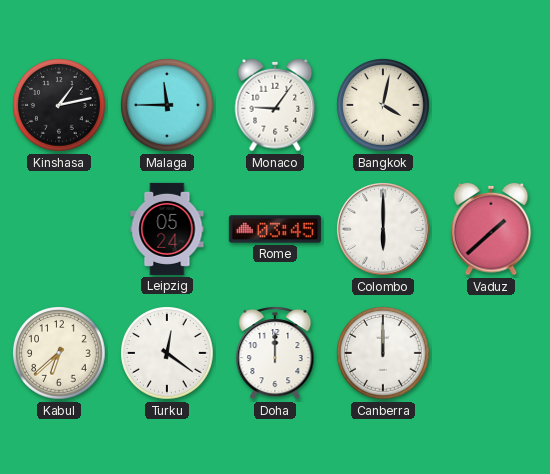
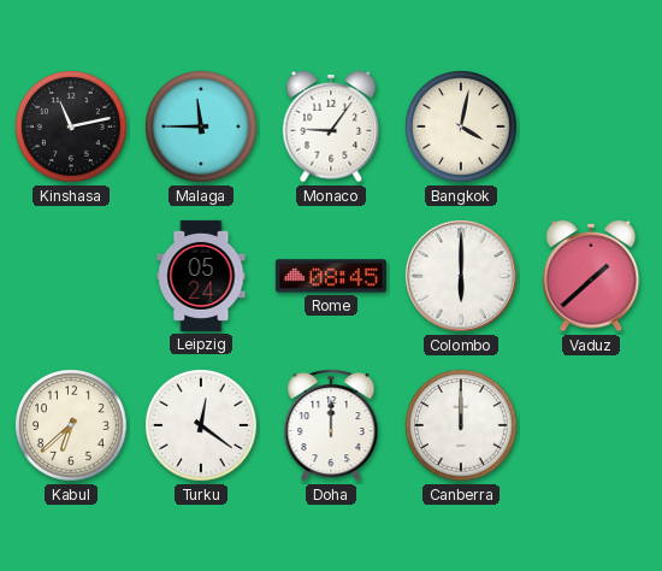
Kinshasa: 1:13 -> 11:13
Rome: 03:45 -> 08:45
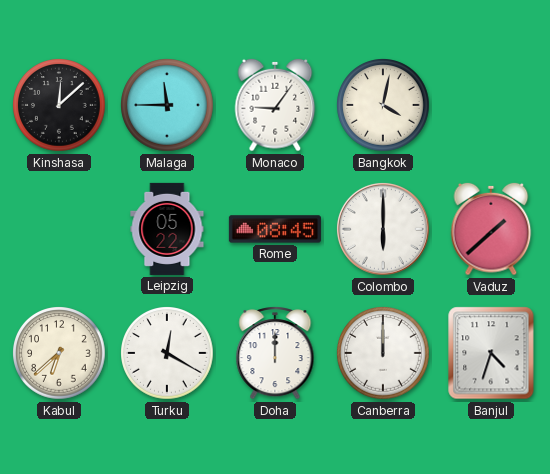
Kinshasa: 11:13 -> 12:08
Leipzig: 05:24 -> 05:22
Turku: 12:21 -> 12:20
Banjul: none -> 4:33
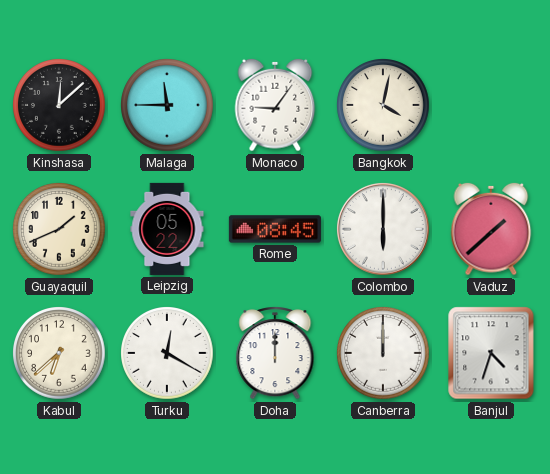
Guayaquil: none -> 1:41
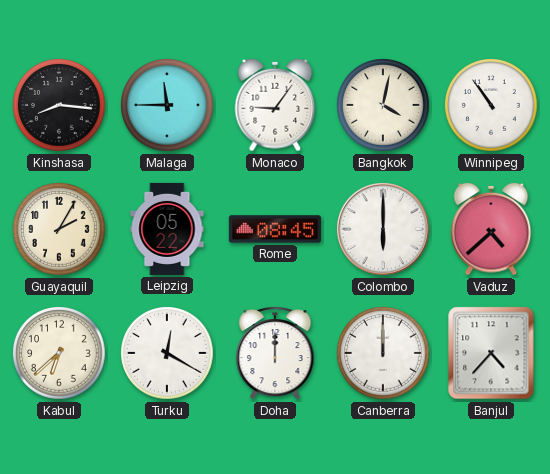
Kinshasa: 12:08 -> 8:16
Winnipeg: none -> 10:54
Guayaquil: 1:41 -> 2:05
Vaduz: 1:38 -> 4:38
Banjul: 4:33 -> 4:37
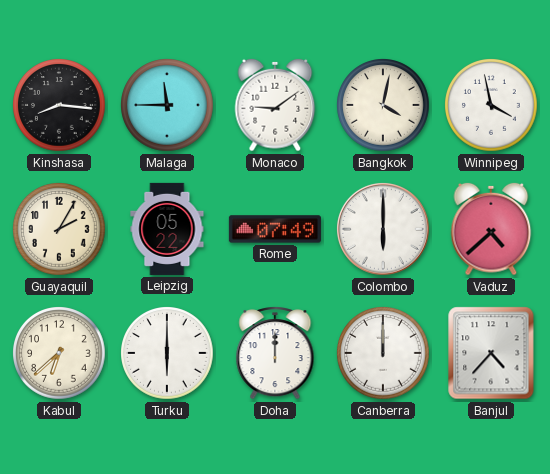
Monaco: 9:06 -> 9:09
Winnipeg: 10:54 -> 3:58
Rome: 08:45 -> 07:49
Turku: 12:20 -> 6:00
